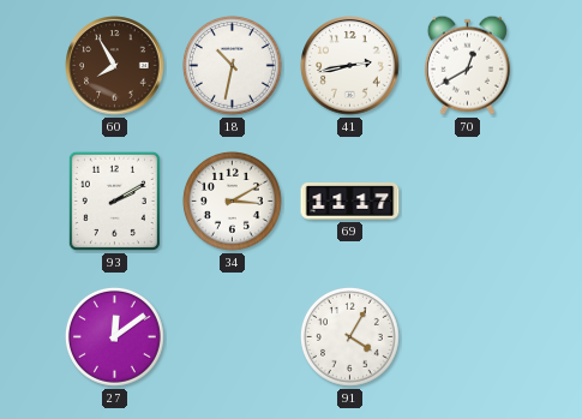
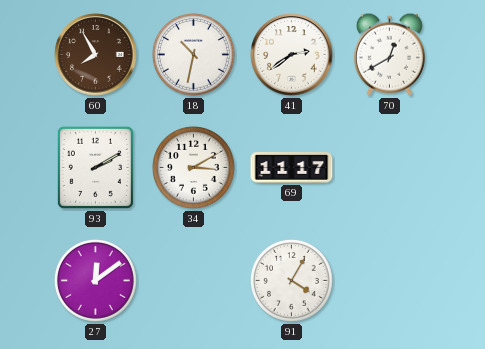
41: 2:43 -> 2:39
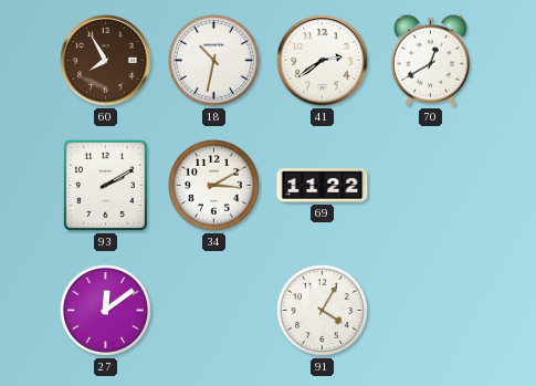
69: 11:17 -> 11:22
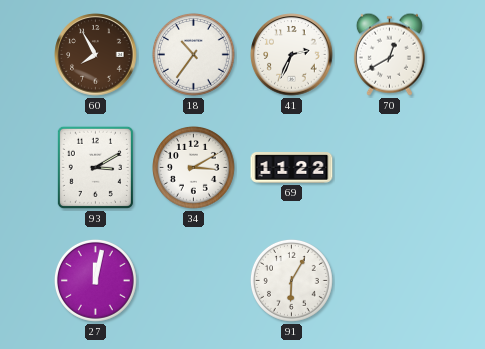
18: 10:32 -> 10:36
41: 2:39 -> 2:34
93: 2:10 -> 3:10
27: 12:09 -> 12:02
91: 4:05 -> 6:05
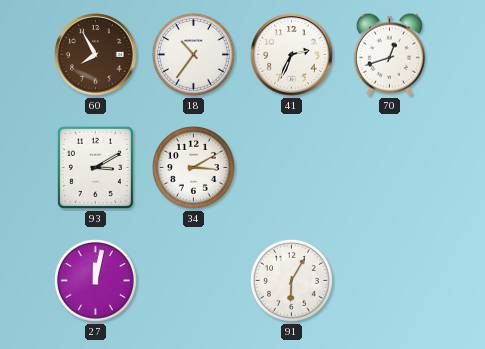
70: 12:40 -> 12:42
69: 11:22 -> none
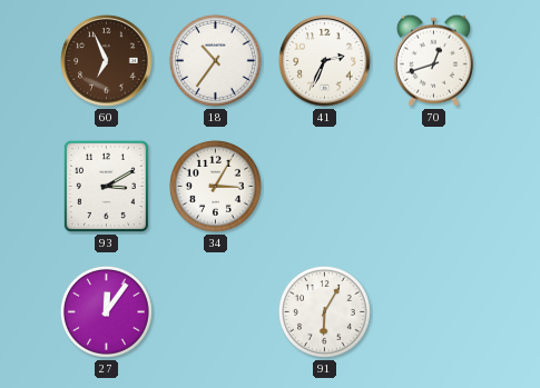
60: 7:55 -> 6:56
34: 3:10 -> 3:05
27: 12:02 -> 12:06
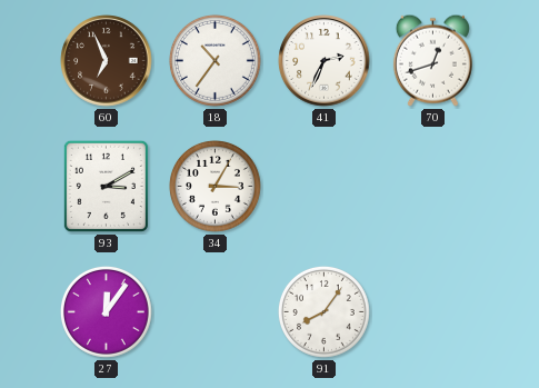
91: 6:05 -> 8:06
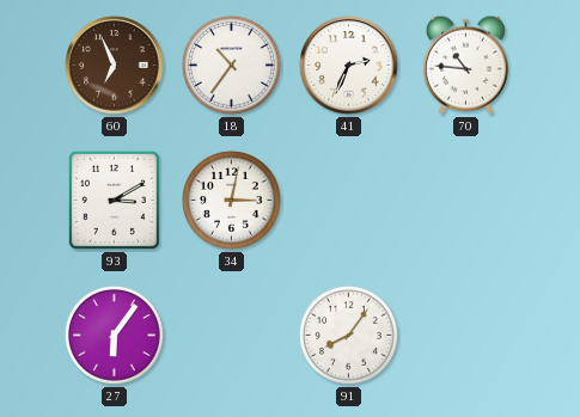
70: 12:42 -> 10:46
34: 3:05 -> 3:02
27: 12:06 -> 6:06
